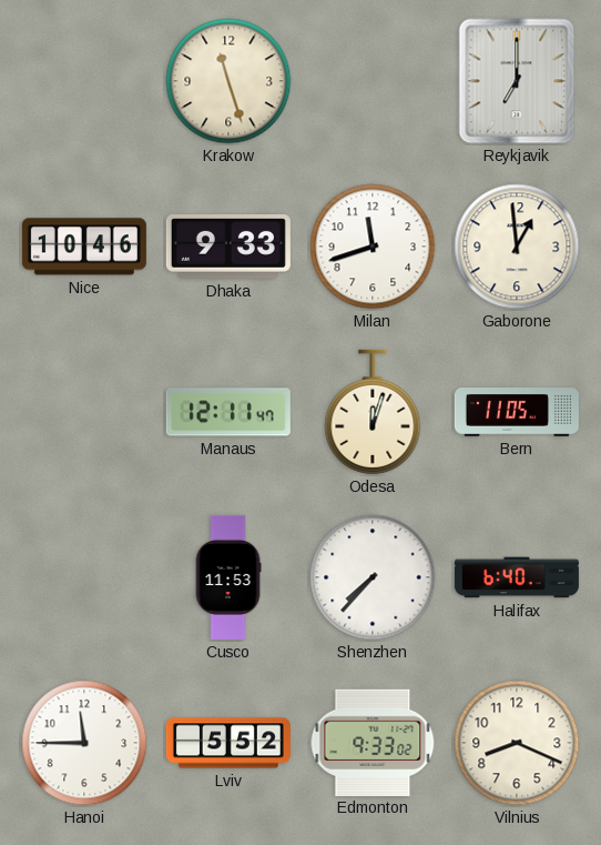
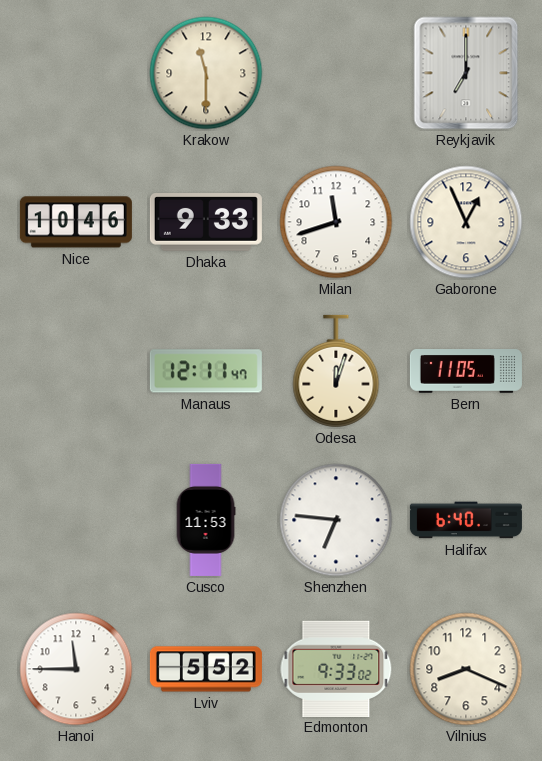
Krakow: 11:27 -> 11:30
Gaborone: 12:59 -> 12:56
Shenzhen: 7:37 -> 6:46
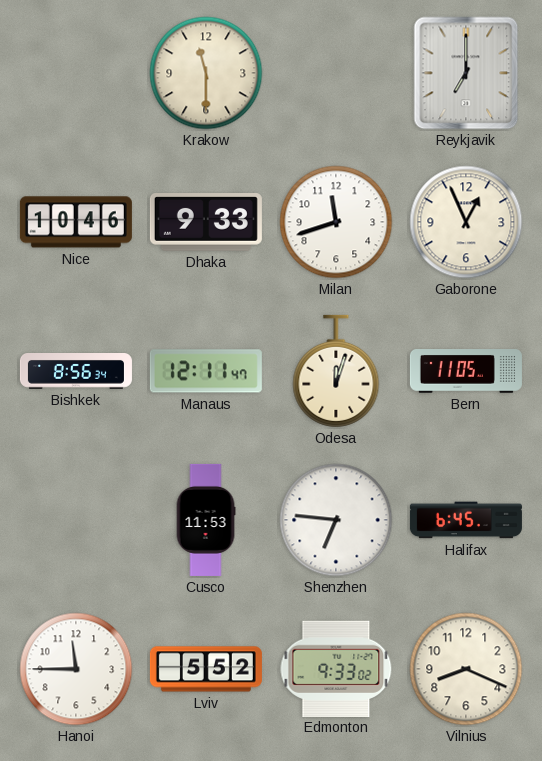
Bishkek: none -> 8:56
Halifax: 6:40 -> 6:45
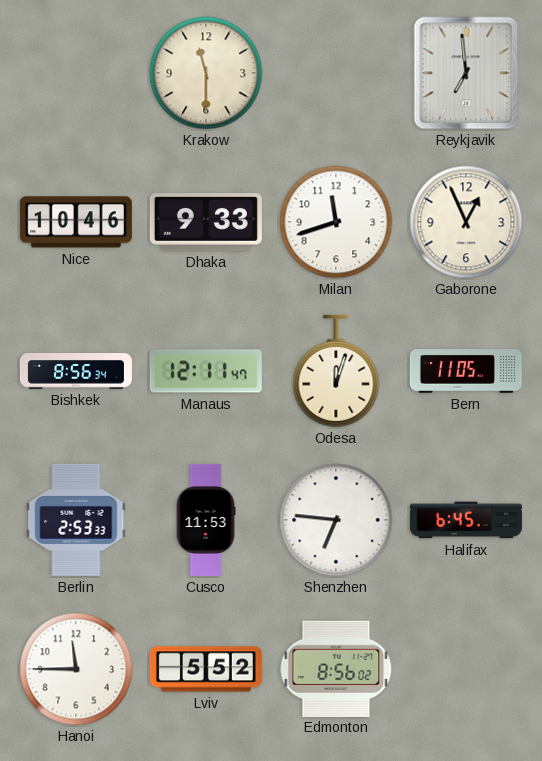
Reykjavik: 7:00 -> 6:59
Berlin: none -> 2:53
Edmonton: 9:33 -> 8:56
Vilnius: 8:19 -> none
